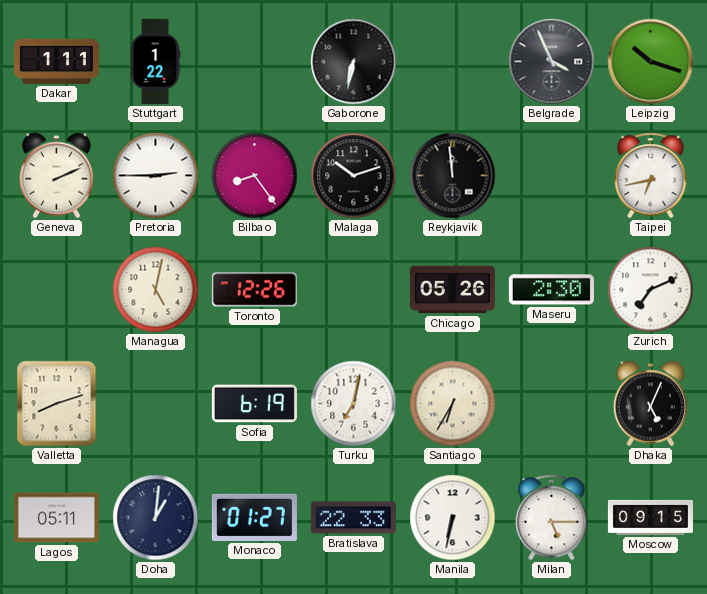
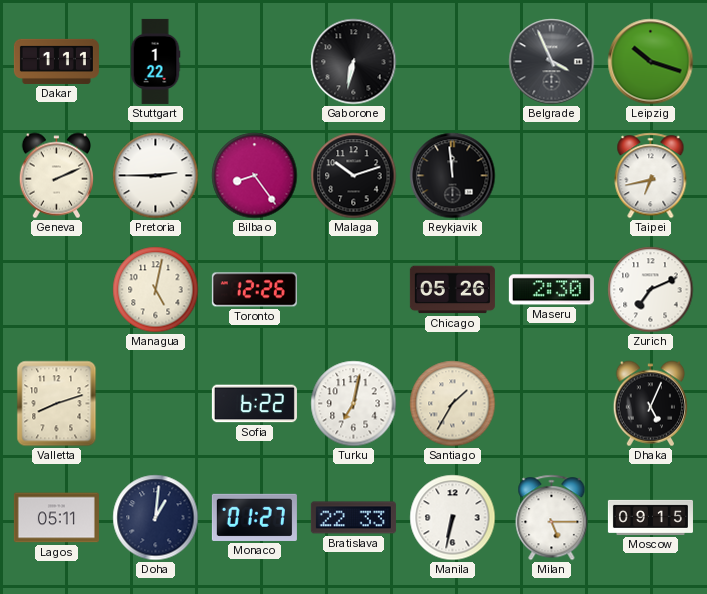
Sofia: 6:19 -> 6:22
Santiago: 6:35 -> 1:35
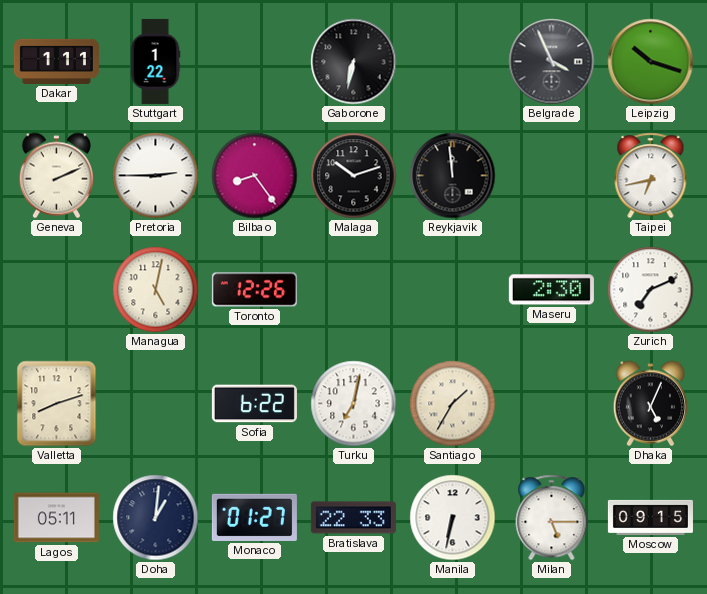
Chicago: 05:26 -> none
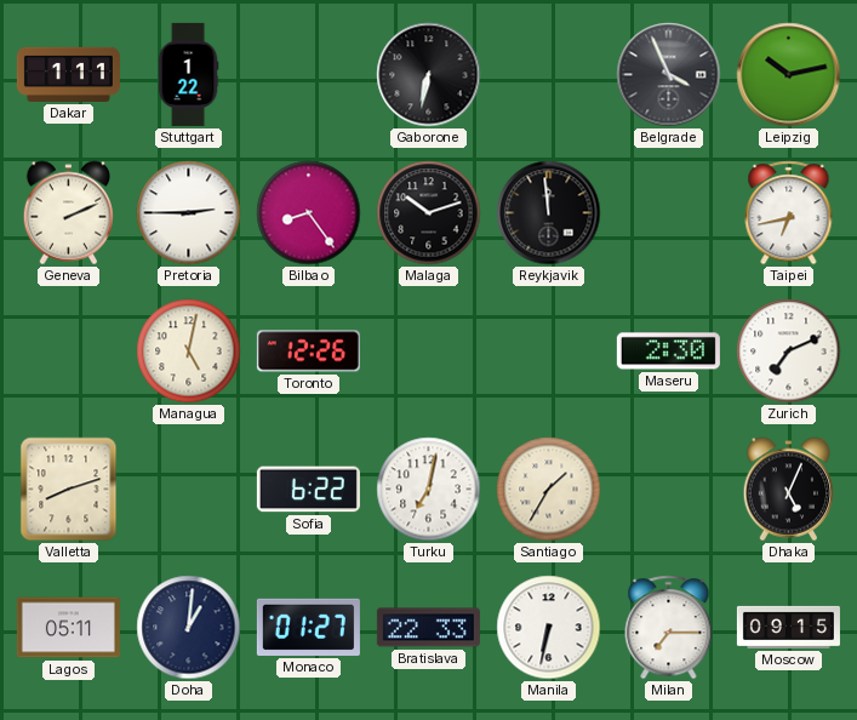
Leipzig: 10:18 -> 10:13
Milan: 5:15 -> 7:15
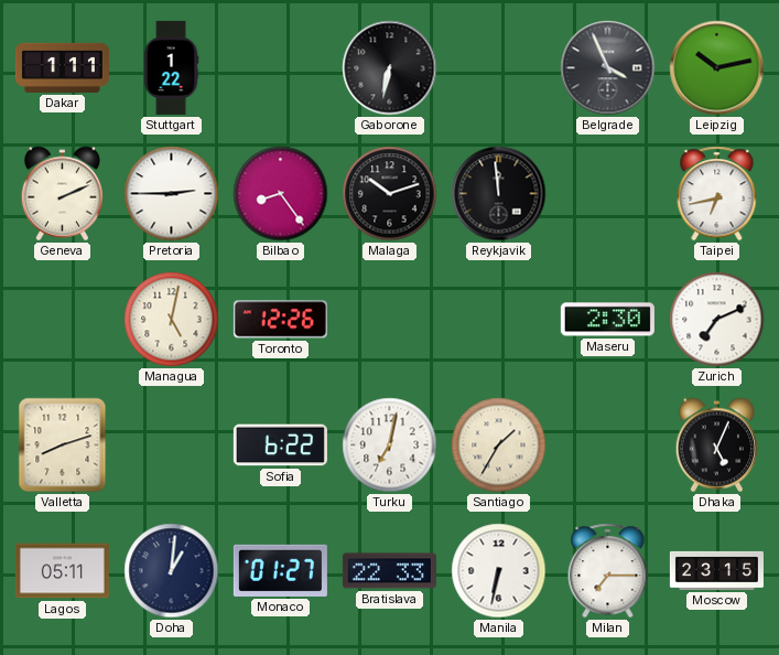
Moscow: 09:15 -> 23:15
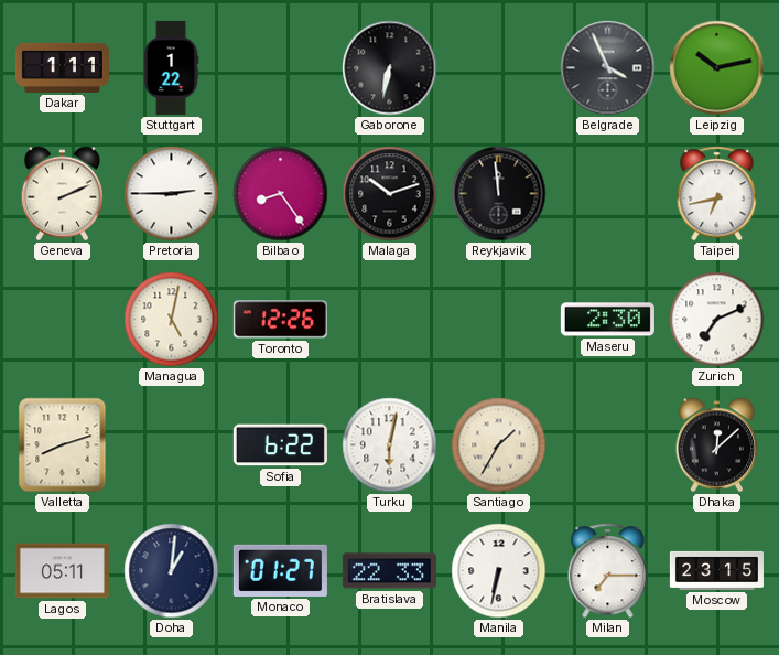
Turku: 7:02 -> 6:02
Dhaka: 5:04 -> 12:08
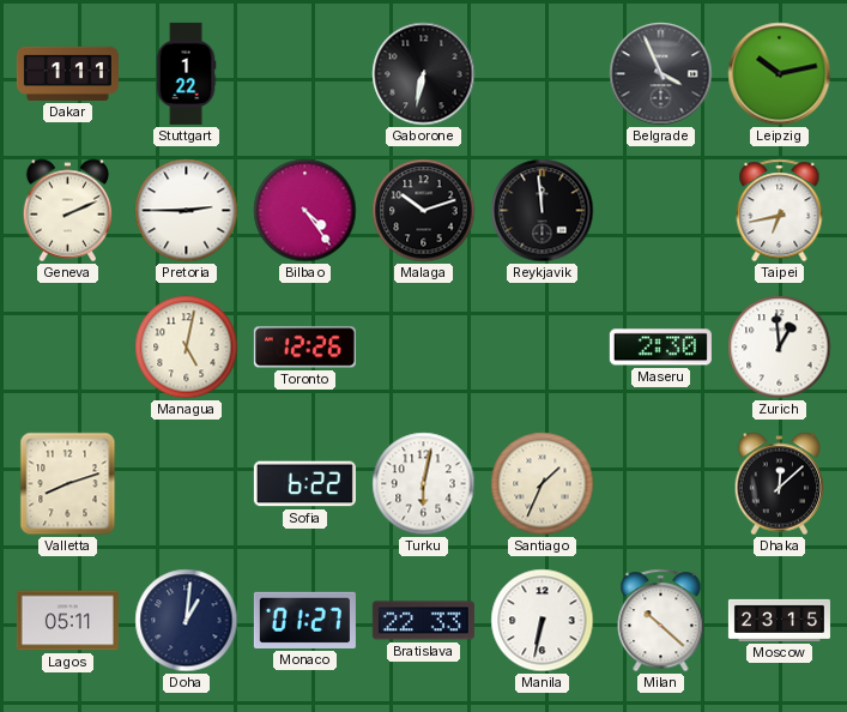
Bilbao: 8:24 -> 4:24
Zurich: 7:11 -> 12:59
Santiago: 1:35 -> 1:34
Milan: 7:15 -> 10:22
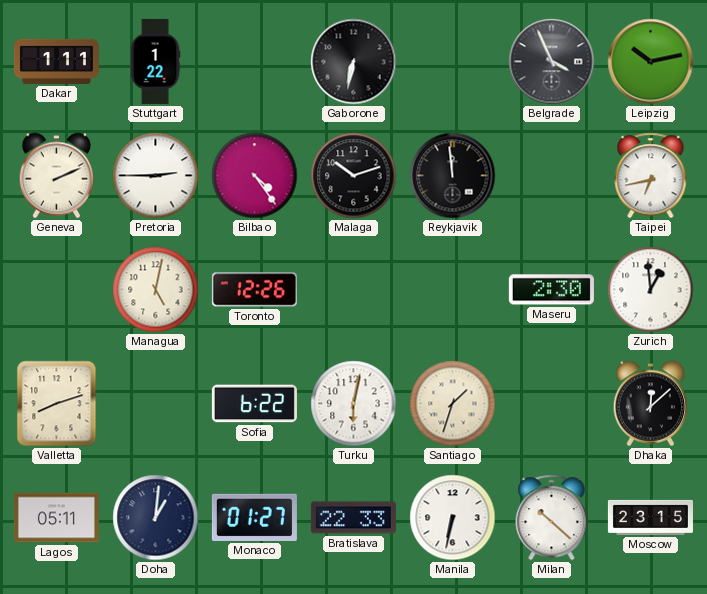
Santiago: 1:34 -> 1:33
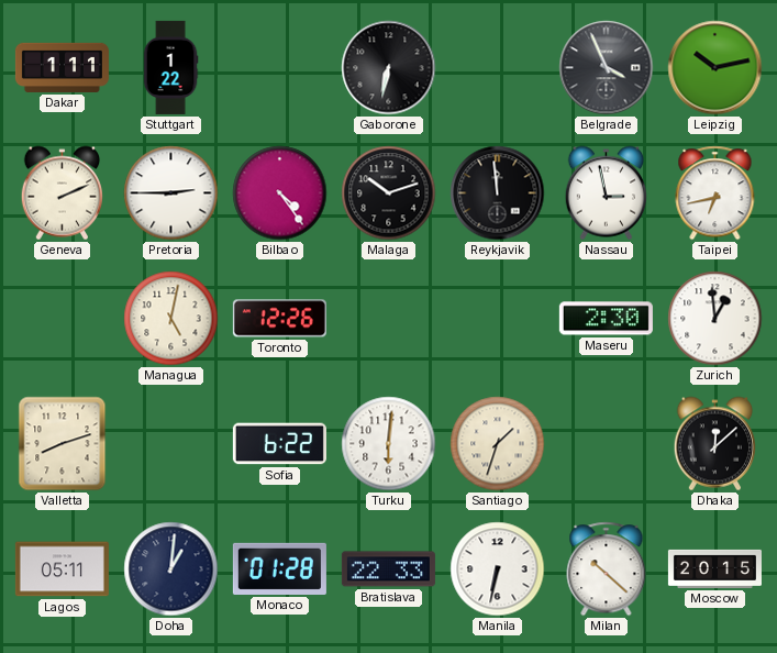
Nassau: none -> 2:58
Turku: 6:02 -> 6:01
Monaco: 01:27 -> 01:28
Moscow: 23:15 -> 20:15
